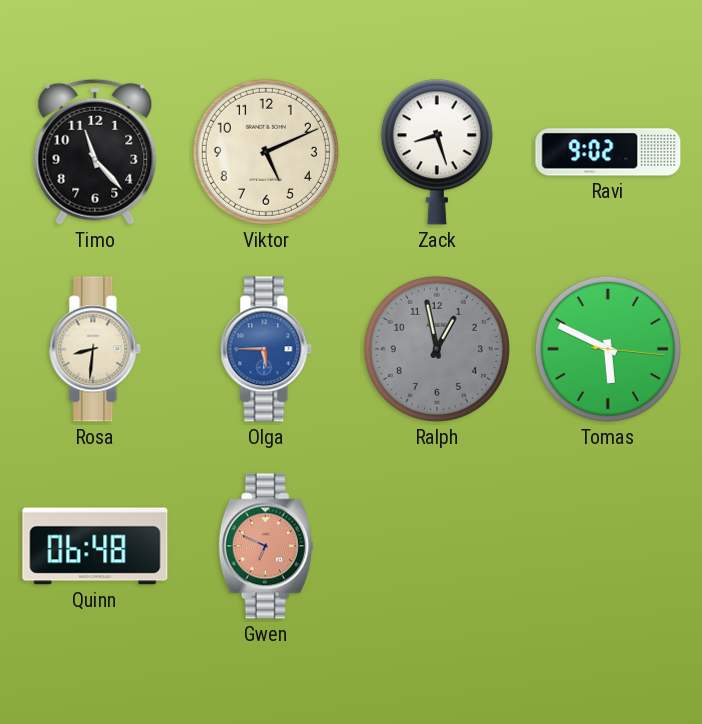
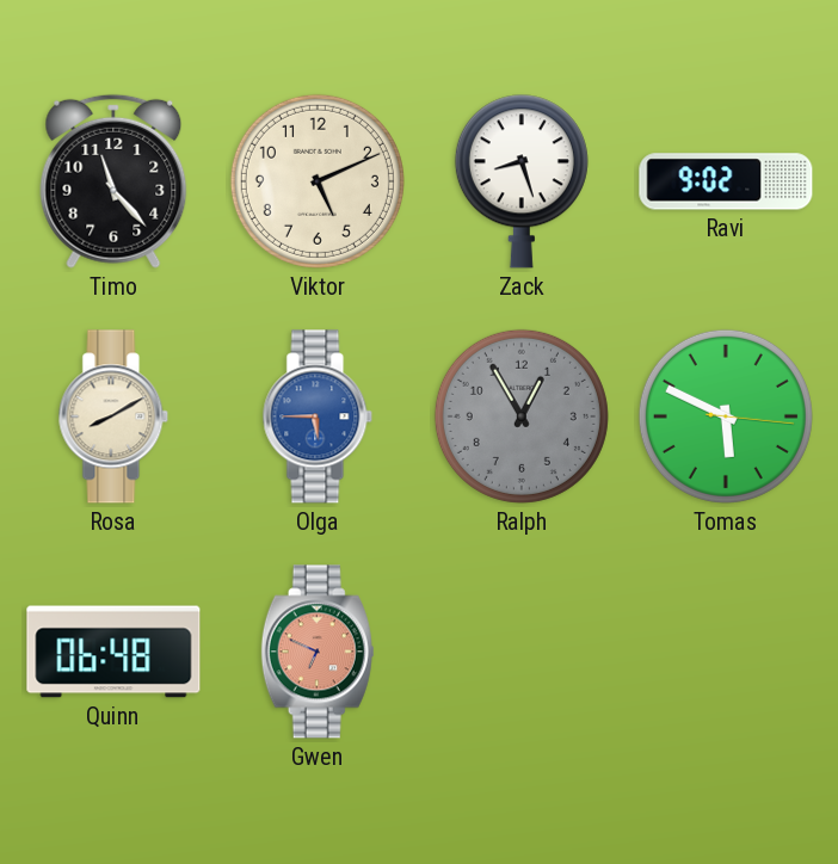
Rosa: 8:31 -> 8:10
Ralph: 12:58 -> 12:55
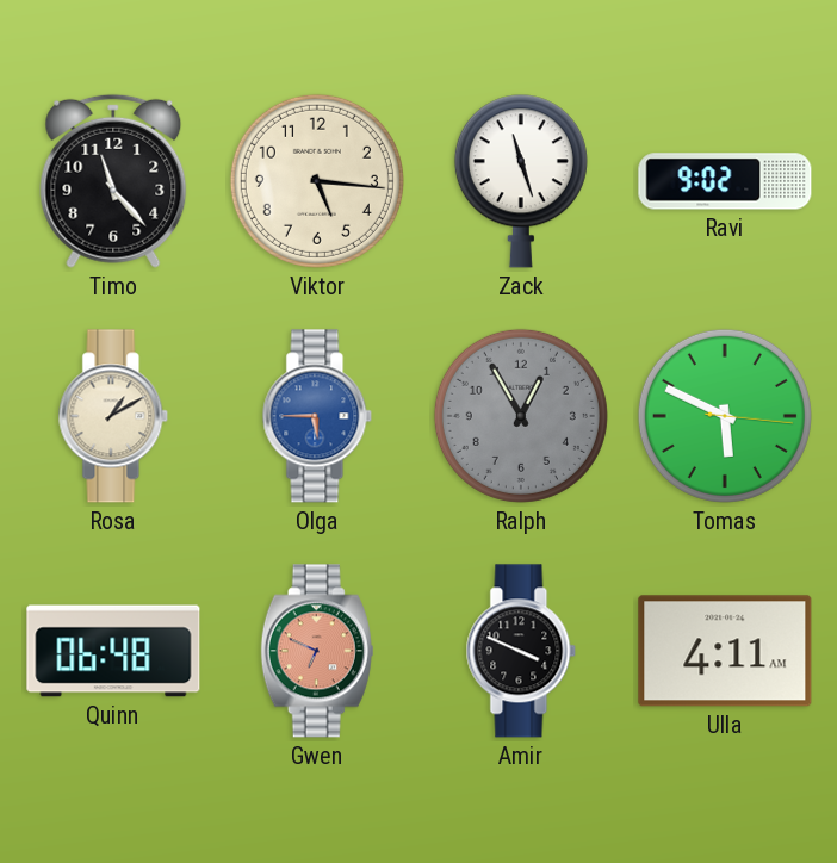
Viktor: 5:11 -> 5:16
Zack: 8:27 -> 11:27
Rosa: 8:10 -> 1:10
Amir: none -> 3:49
Ulla: none -> 4:11
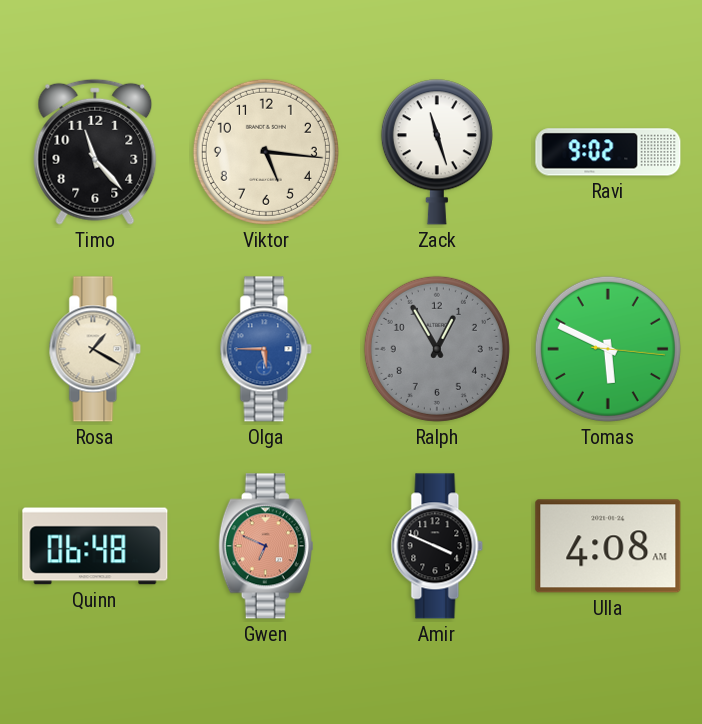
Rosa: 1:10 -> 1:20
Ulla: 4:11 -> 4:08
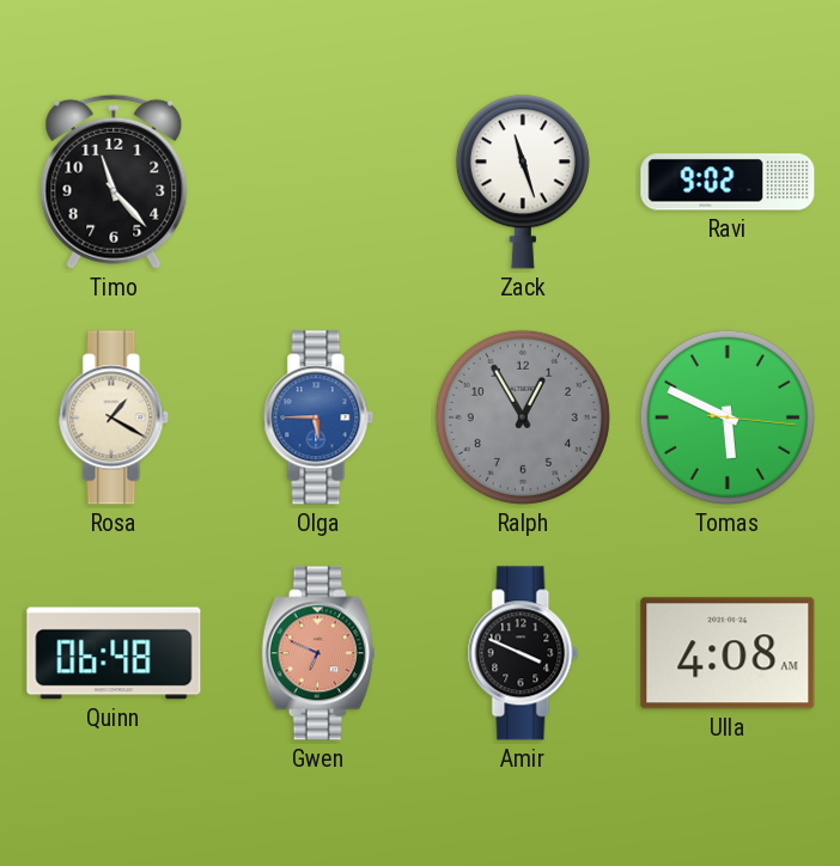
Viktor: 5:16 -> none
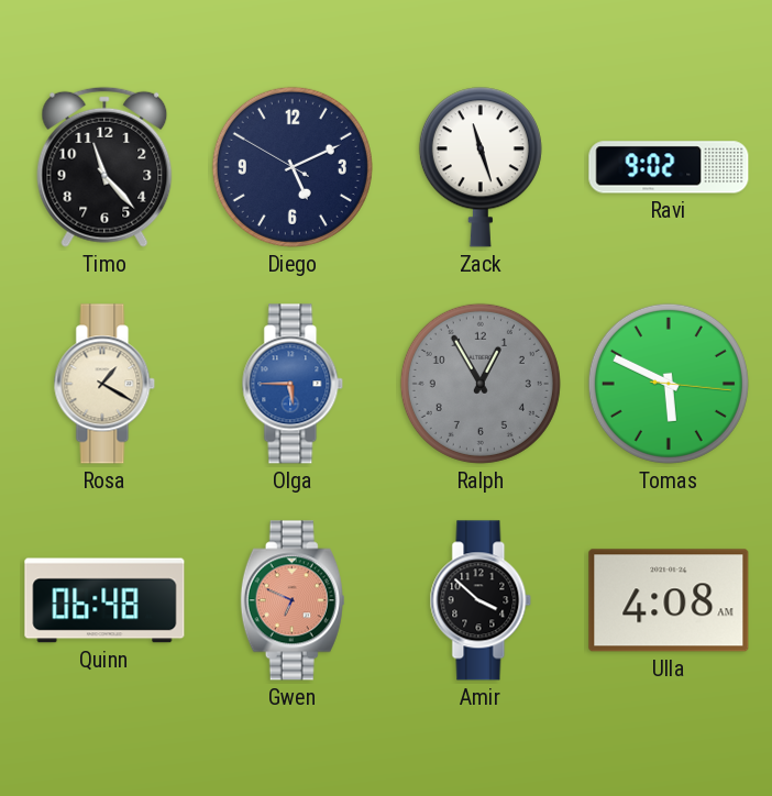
Diego: none -> 5:10
Amir: 3:49 -> 3:52
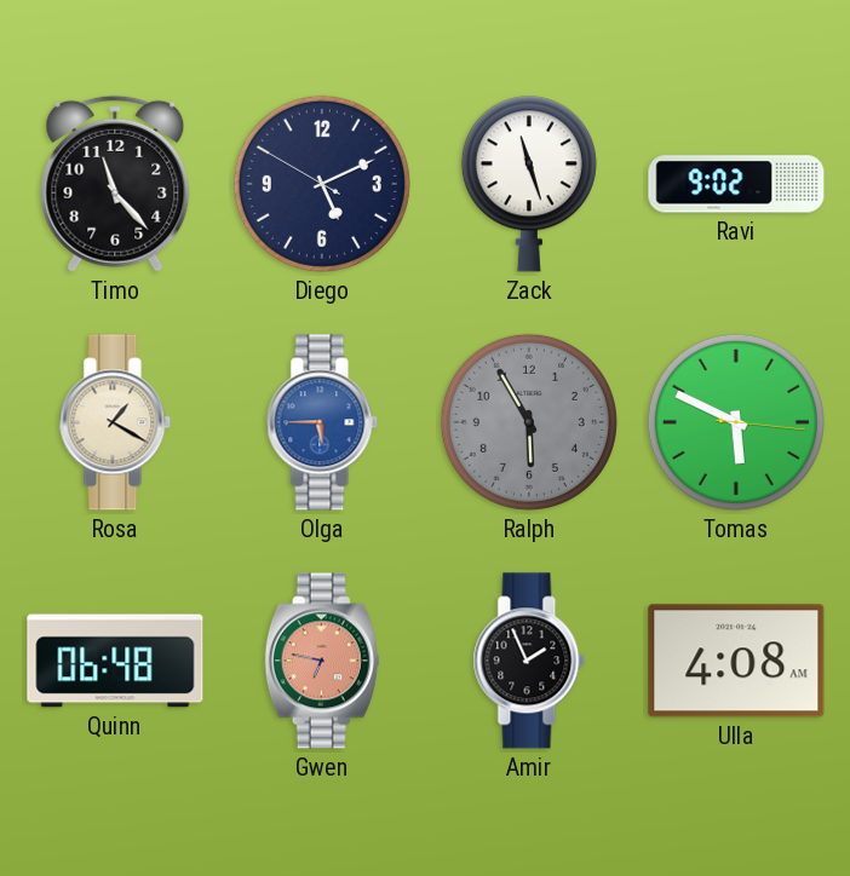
Ralph: 12:55 -> 5:55
Gwen: 6:49 -> 6:47
Amir: 3:52 -> 1:56
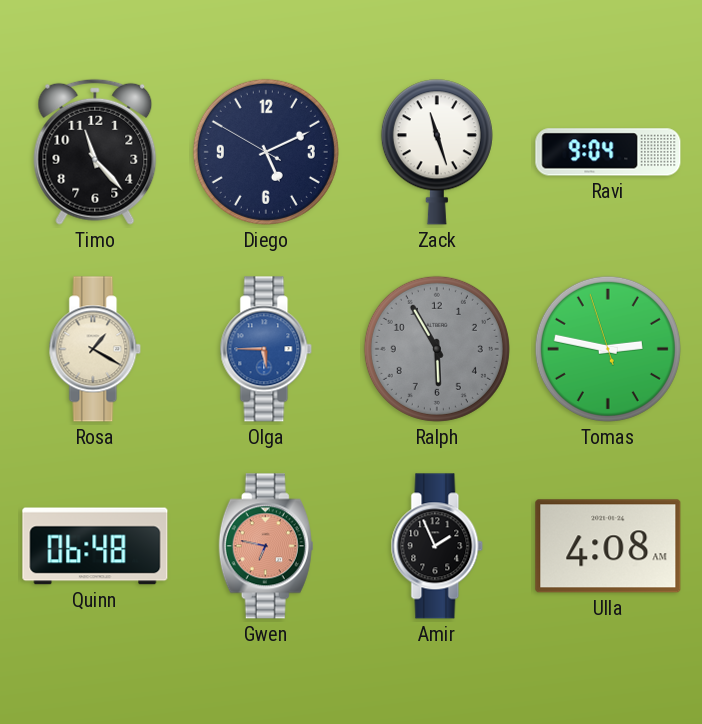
Ravi: 9:02 -> 9:04
Tomas: 5:49 -> 2:46
